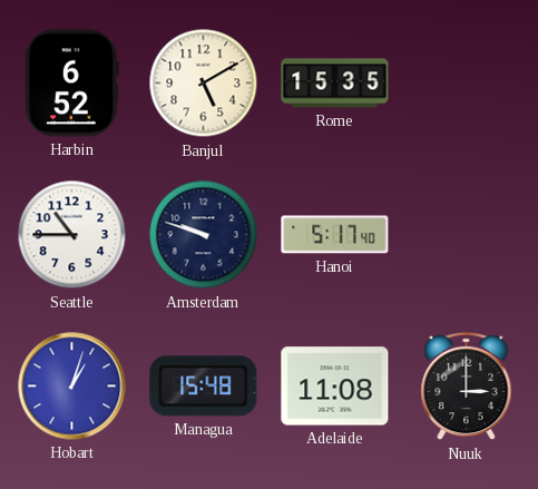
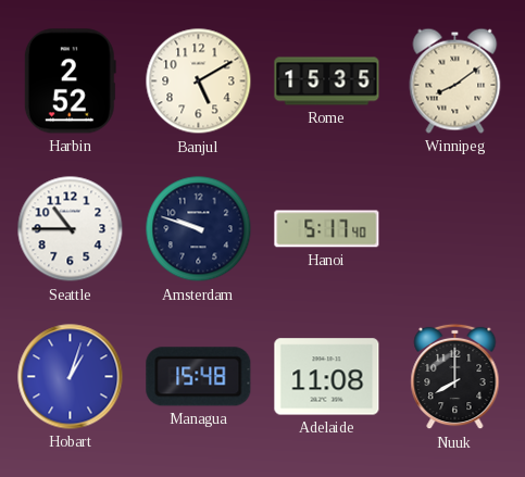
Harbin: 6:52 -> 2:52
Winnipeg: none -> 8:09
Nuuk: 3:00 -> 8:00
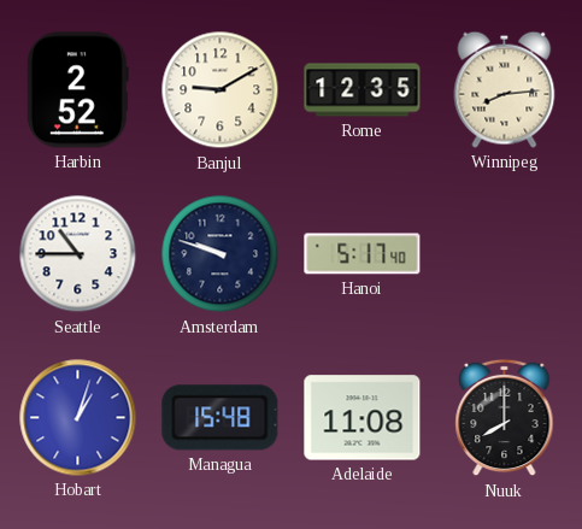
Banjul: 5:10 -> 9:10
Rome: 15:35 -> 12:35
Winnipeg: 8:09 -> 8:14
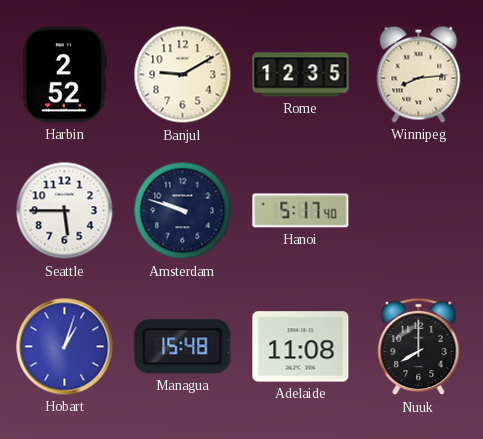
Seattle: 10:45 -> 5:45
